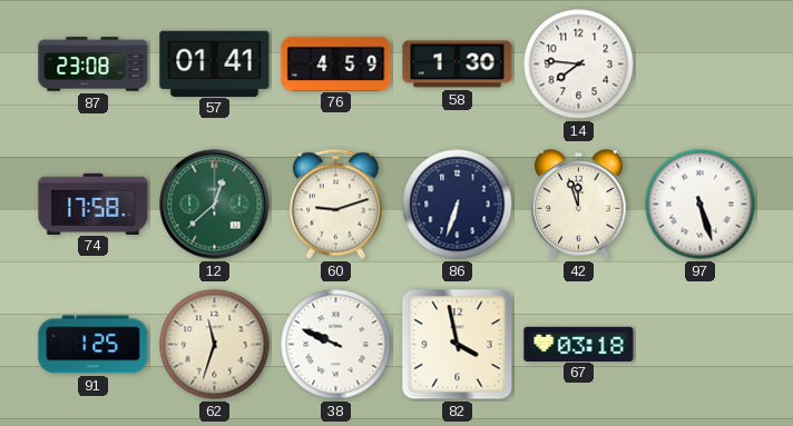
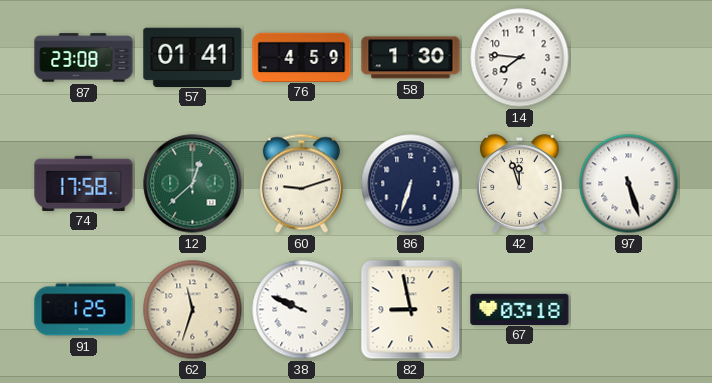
82: 3:58 -> 8:58
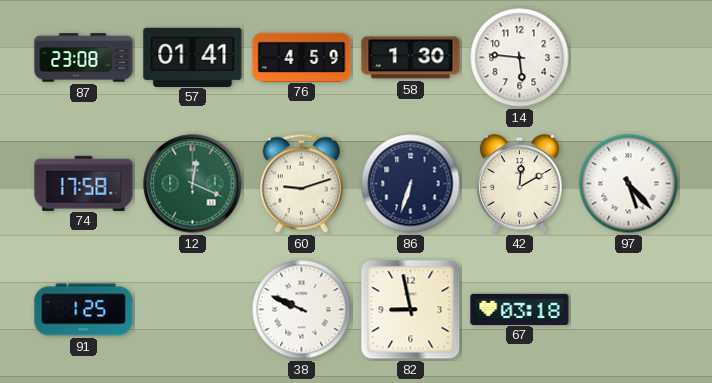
14: 7:46 -> 5:46
12: 12:38 -> 12:19
42: 11:57 -> 12:10
97: 5:27 -> 5:23
62: 11:33 -> none
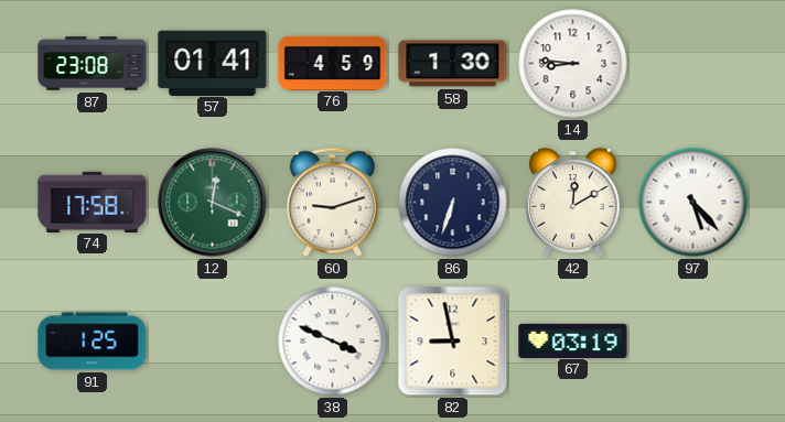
14: 5:46 -> 8:46
38: 9:49 -> 3:49
67: 03:18 -> 03:19
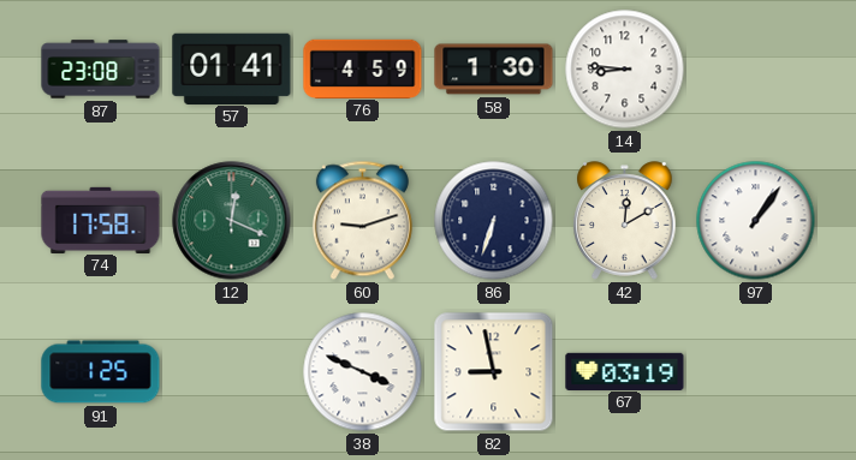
97: 5:23 -> 1:06
